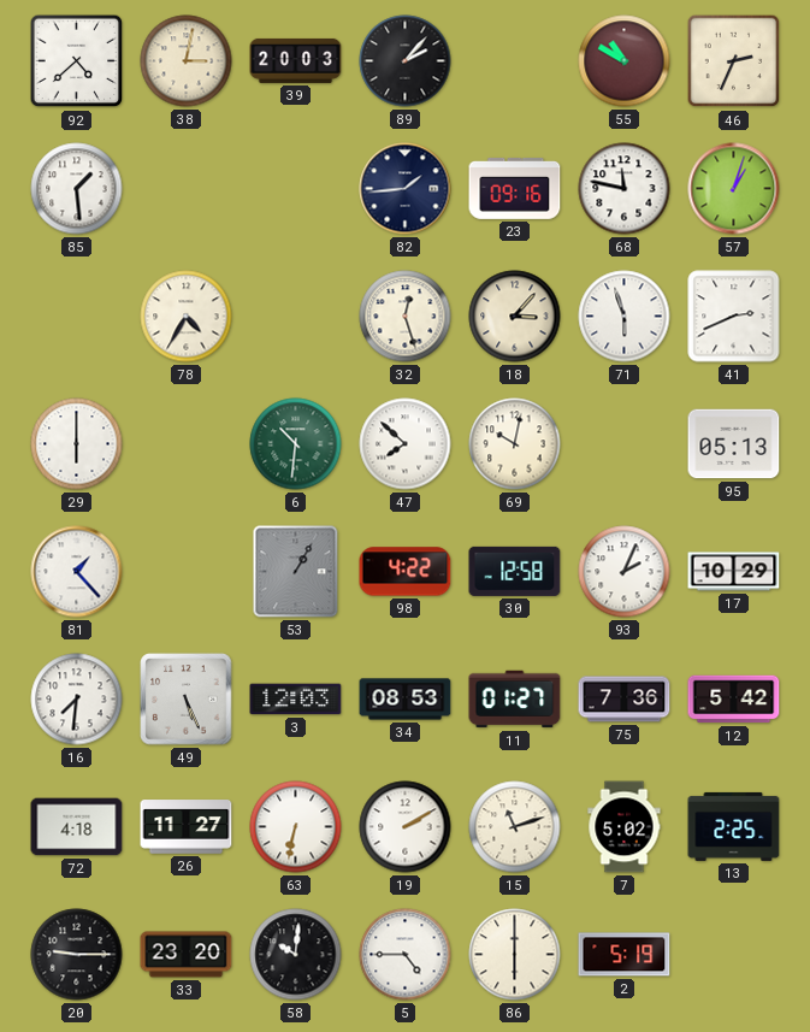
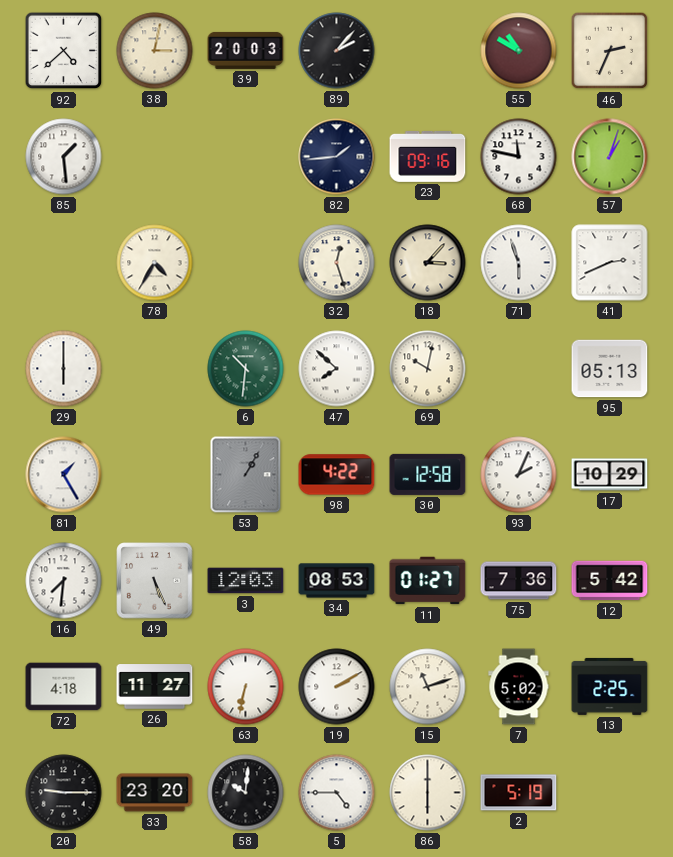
81: 1:23 -> 1:25
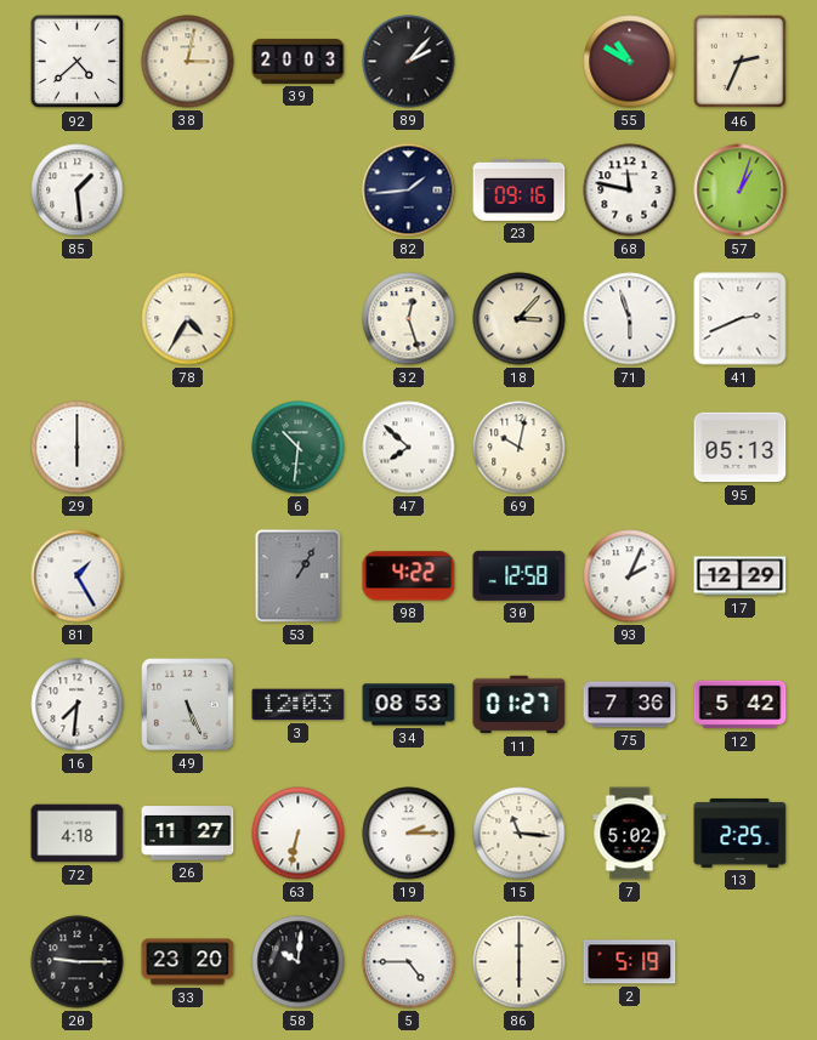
17: 10:29 -> 12:29
19: 2:10 -> 2:15
15: 11:12 -> 11:16
